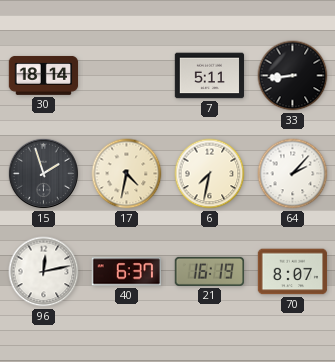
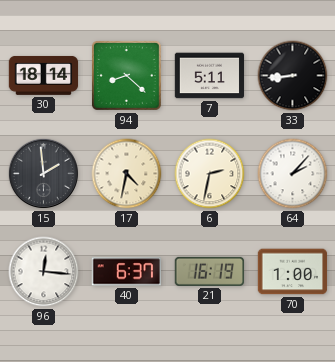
94: none -> 8:22
15: 1:57 -> 1:59
6: 7:32 -> 2:32
96: 12:13 -> 12:16
70: 8:07 -> 1:00
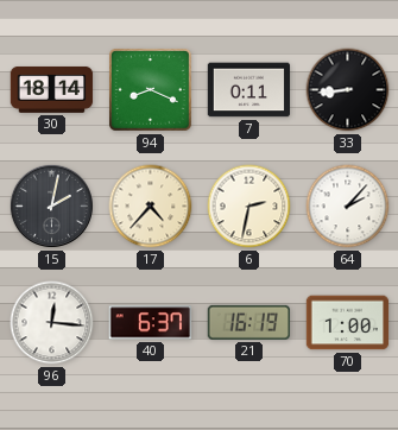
94: 8:22 -> 8:19
7: 5:11 -> 0:11
15: 1:59 -> 2:02
17: 4:32 -> 4:37
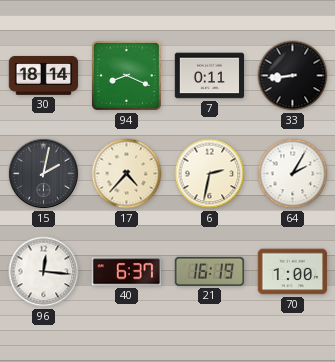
64: 2:07 -> 2:05
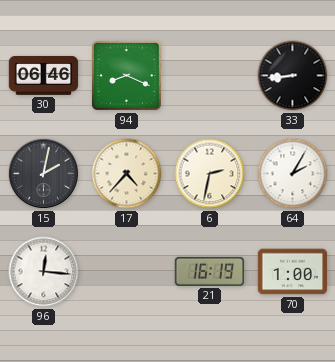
30: 18:14 -> 06:46
7: 0:11 -> none
40: 6:37 -> none
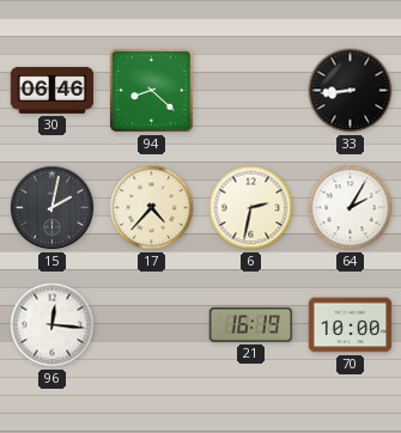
94: 8:19 -> 8:22
70: 1:00 -> 10:00
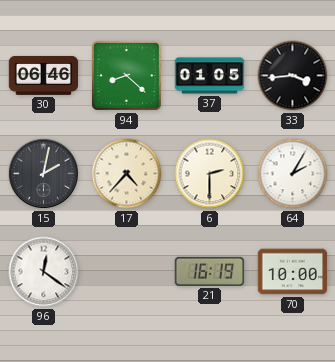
37: none -> 01:05
33: 8:44 -> 3:44
6: 2:32 -> 2:30
96: 12:16 -> 12:21
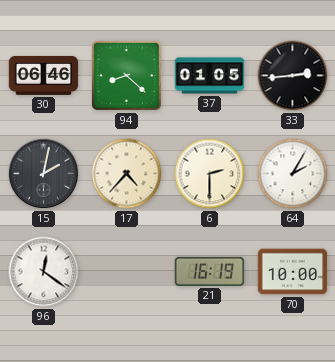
33: 3:44 -> 2:44
